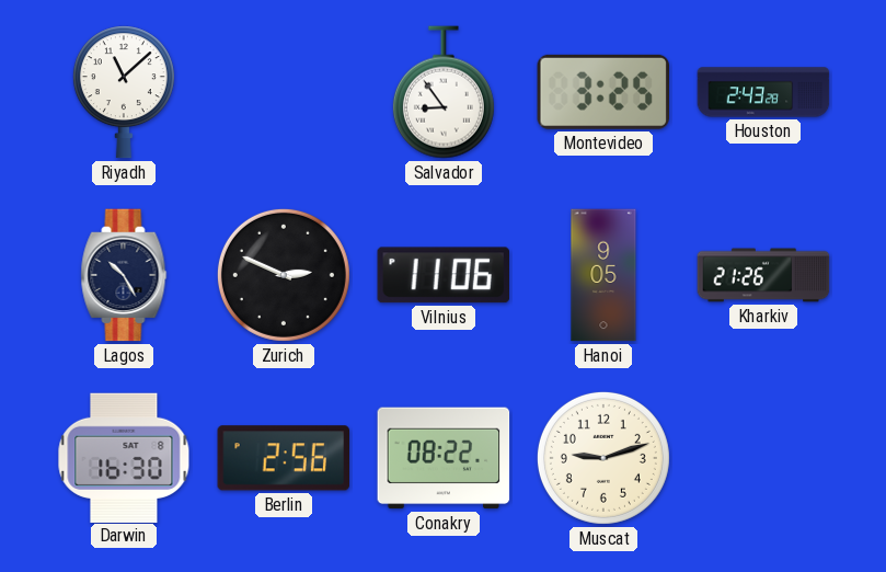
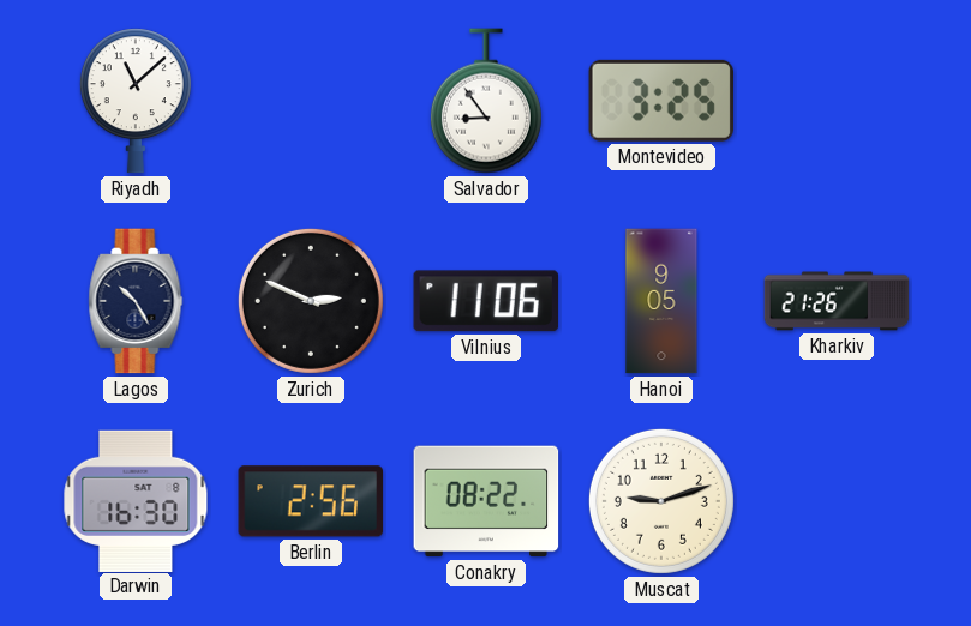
Houston: 2:43 -> none
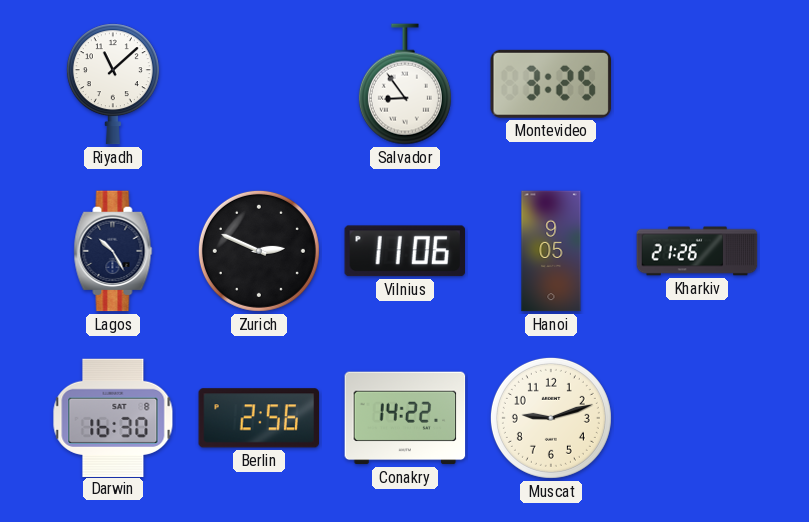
Conakry: 08:22 -> 14:22
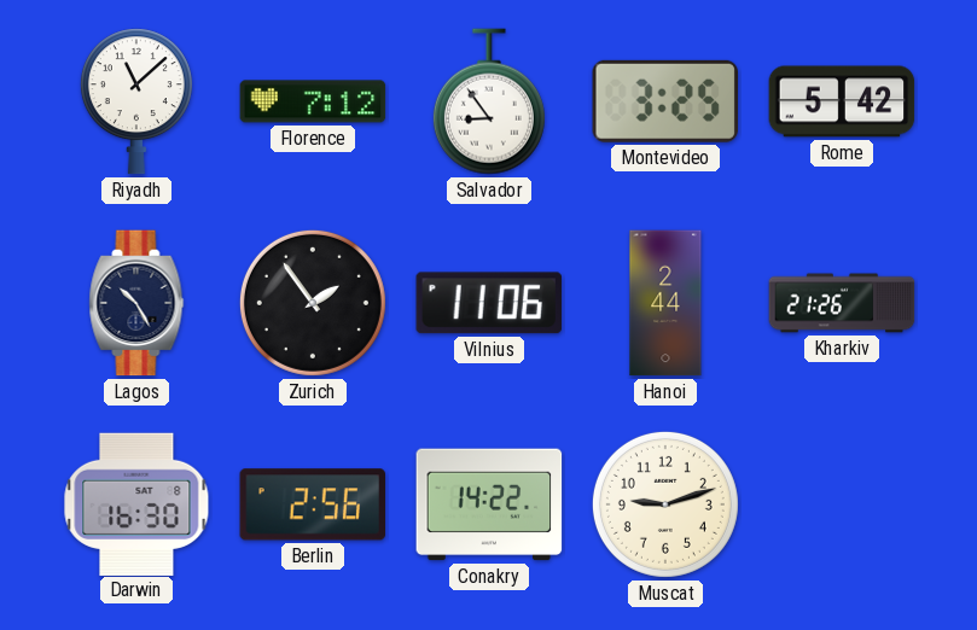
Florence: none -> 7:12
Rome: none -> 5:42
Zurich: 2:49 -> 1:54
Hanoi: 9:05 -> 2:44
